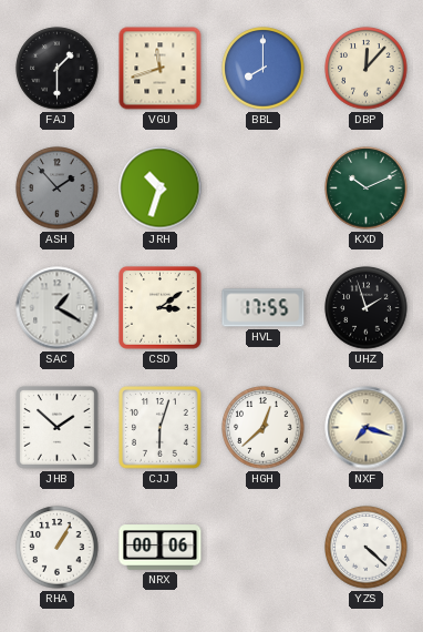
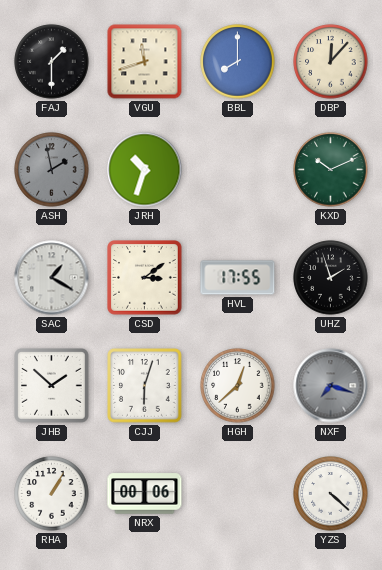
ASH: 1:53 -> 1:58
NXF dial: cream -> grey
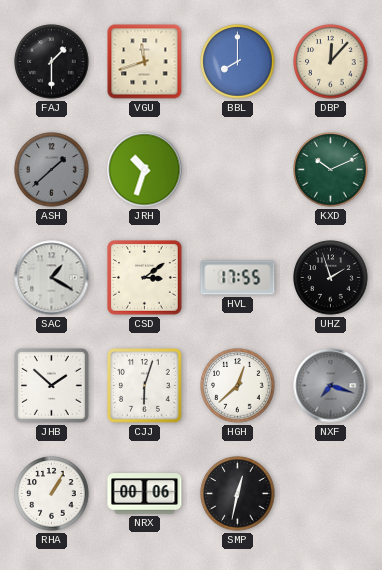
ASH: 1:58 -> 1:38
SMP: none -> 12:32
YZS: 4:22 -> none
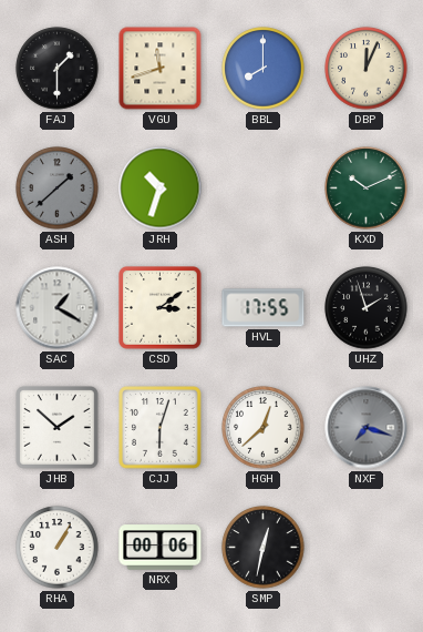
DBP: 12:07 -> 12:04
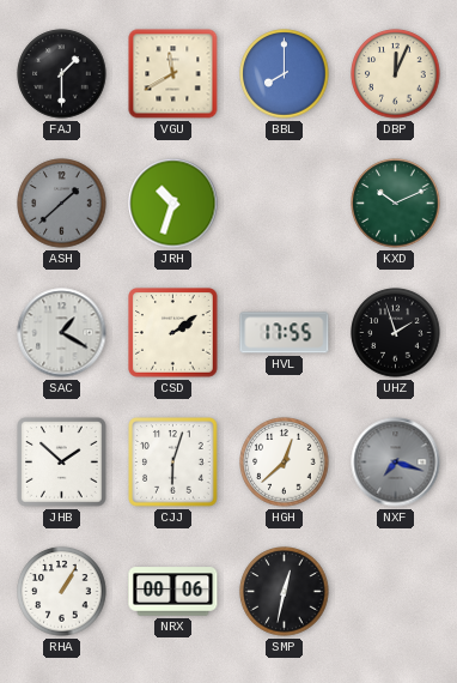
VGU: 11:42 -> 11:40
CSD: 3:09 -> 2:09
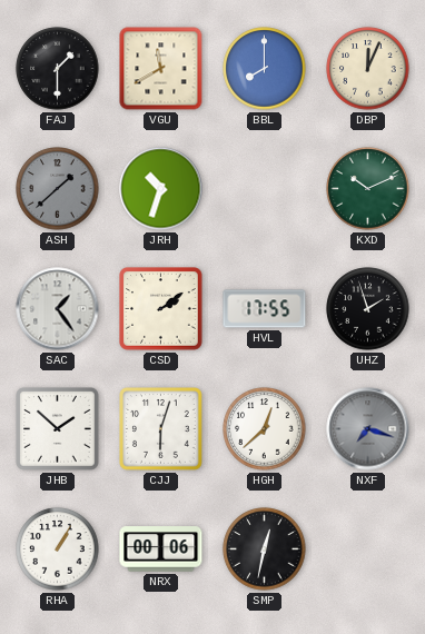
SAC: 1:20 -> 1:24
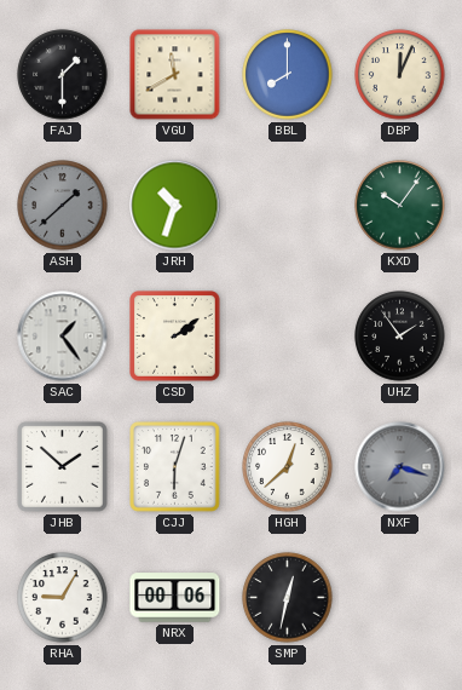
KXD: 10:11 -> 10:06
HVL: 17:55 -> none
UHZ: 1:57 -> 1:54
RHA: 1:05 -> 9:05
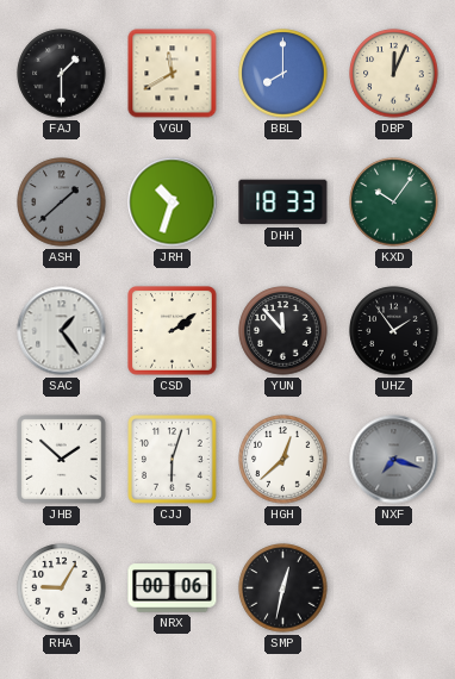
DHH: none -> 18:33
YUN: none -> 11:53
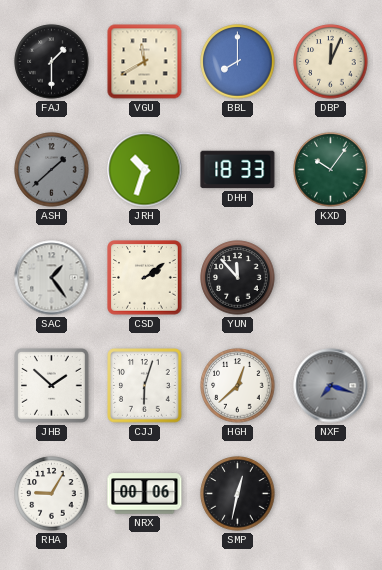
UHZ: 1:54 -> none
